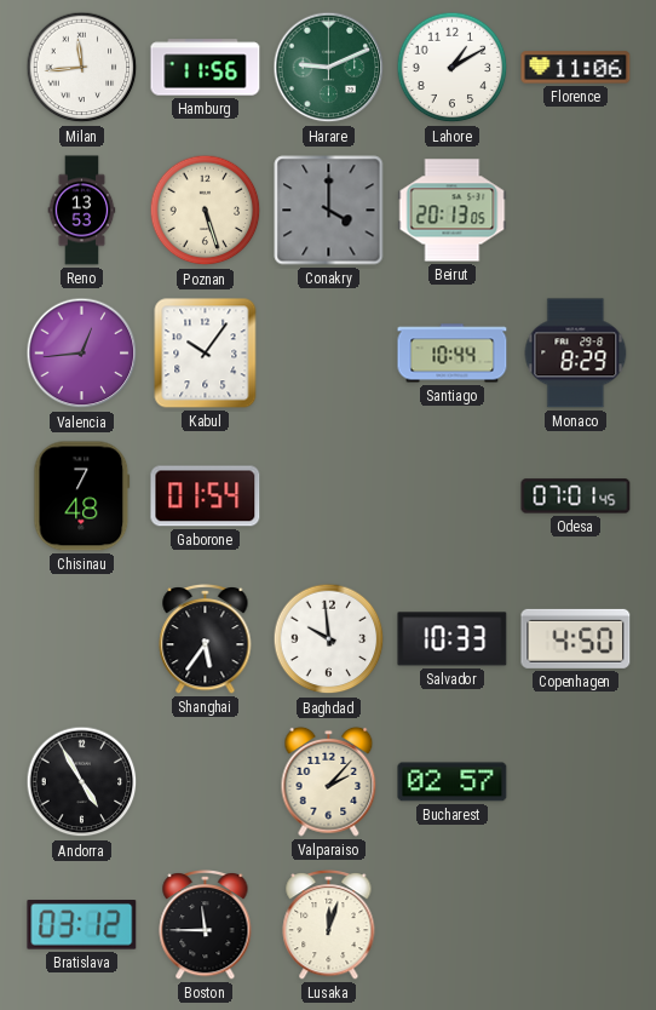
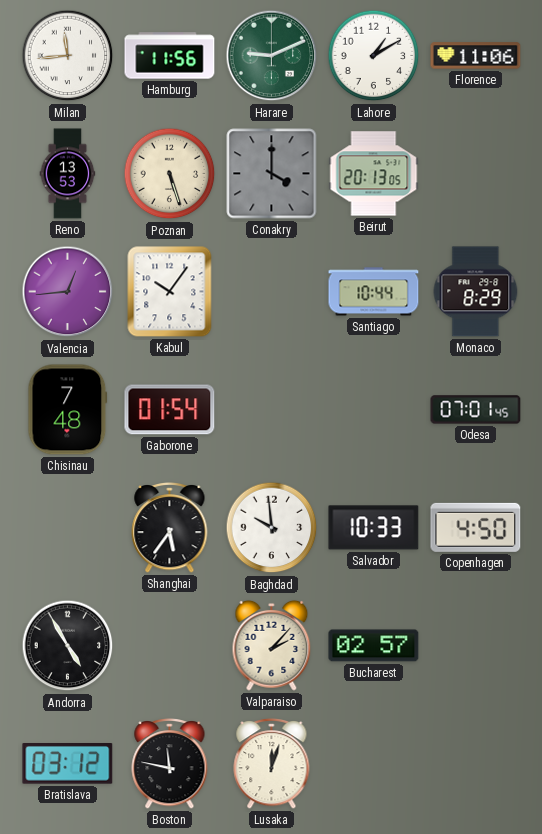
Boston: 11:45 -> 11:47
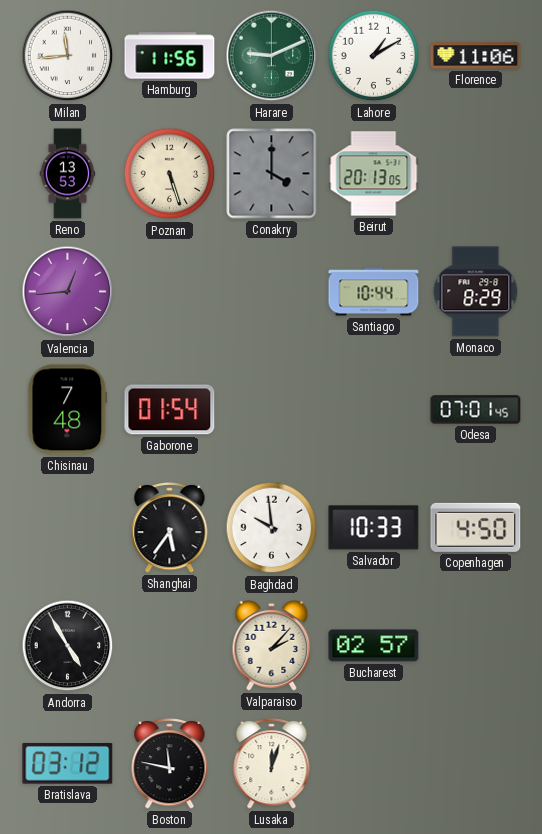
Kabul: 10:06 -> none
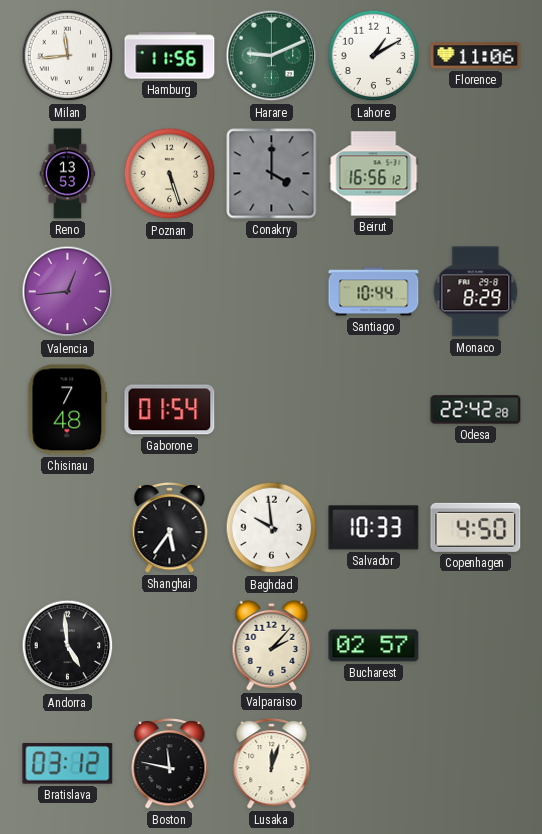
Beirut: 20:13 -> 16:56
Odesa: 07:01 -> 22:42
Andorra: 4:55 -> 4:59
